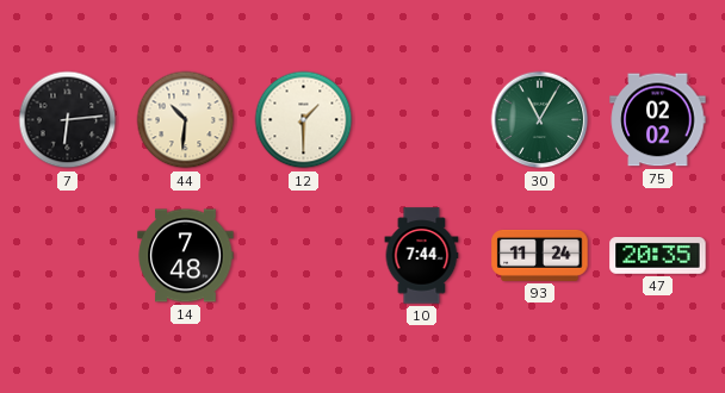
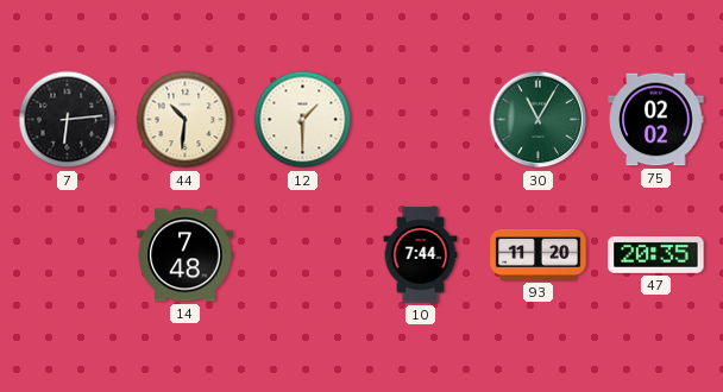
93: 11:24 -> 11:20
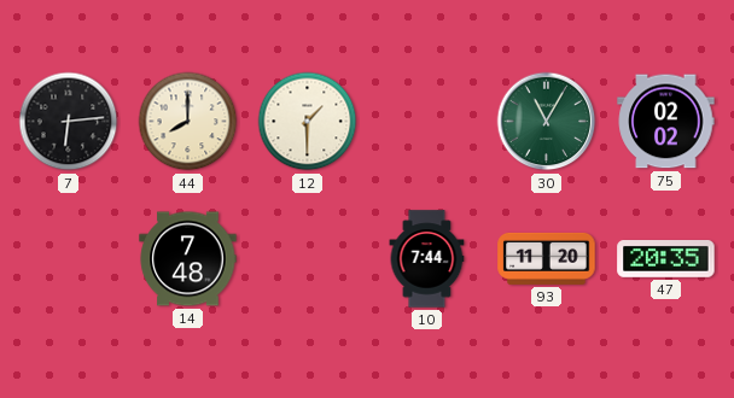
44: 10:31 -> 8:00
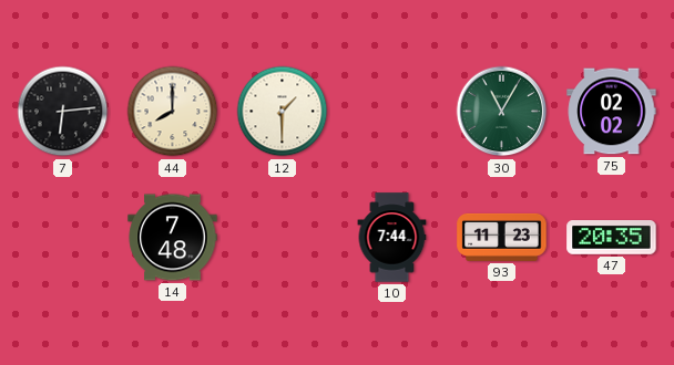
93: 11:20 -> 11:23
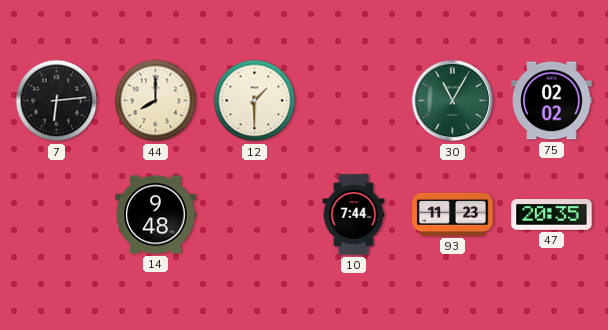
14: 7:48 -> 9:48
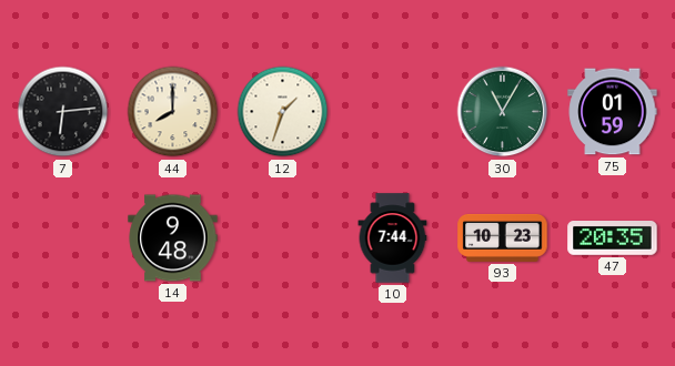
12: 1:30 -> 1:33
75: 02:02 -> 01:59
93: 11:23 -> 10:23
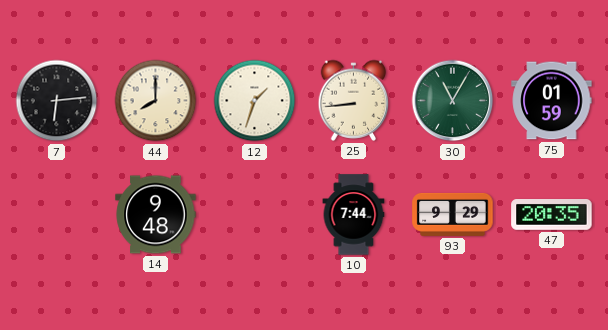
25: none -> 8:44
93: 10:23 -> 9:29
